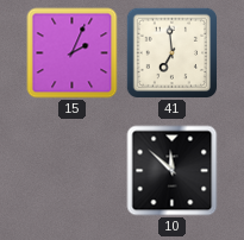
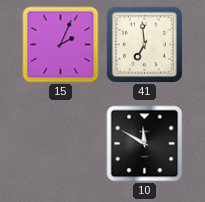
10: 11:52 -> 11:50
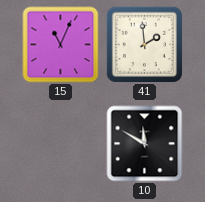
15: 2:04 -> 11:04
41: 6:59 -> 1:59
